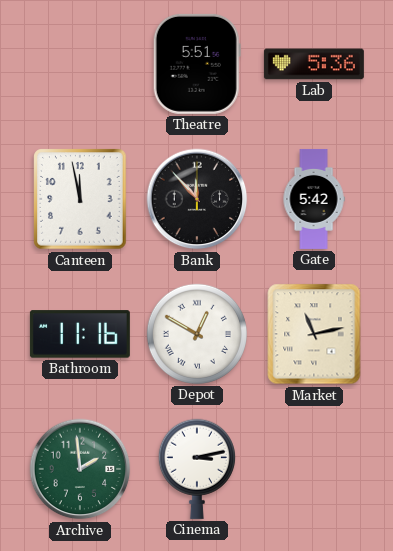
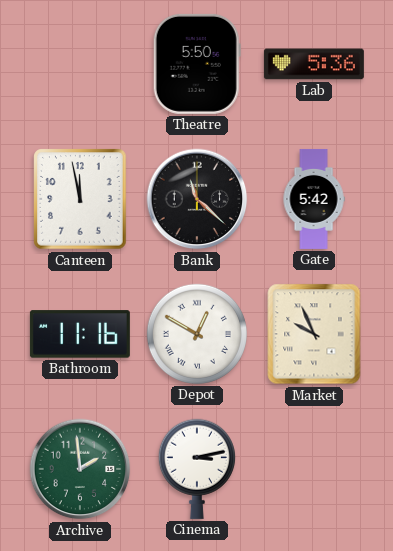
Theatre: 5:51 -> 5:50
Bank: 11:53 -> 11:22
Market: 11:13 -> 9:56
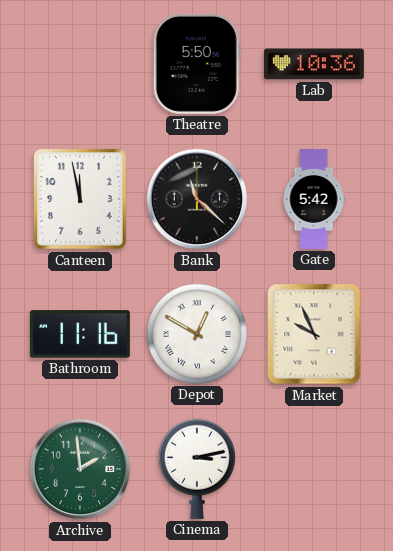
Lab: 5:36 -> 10:36
